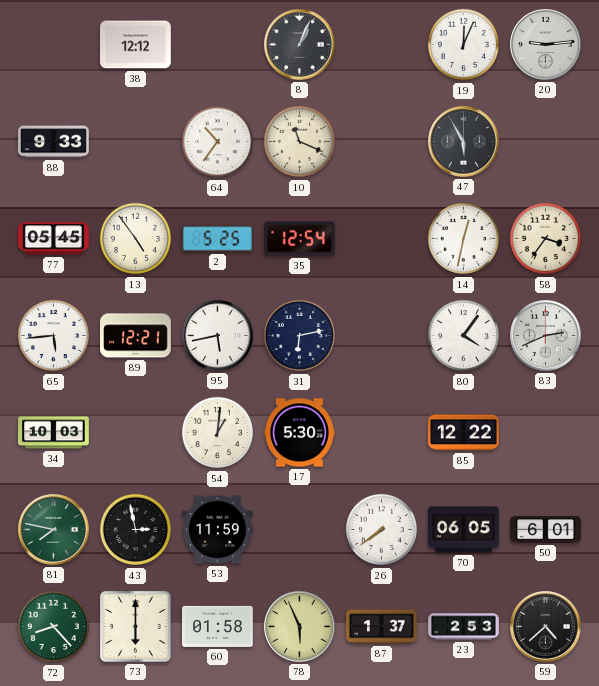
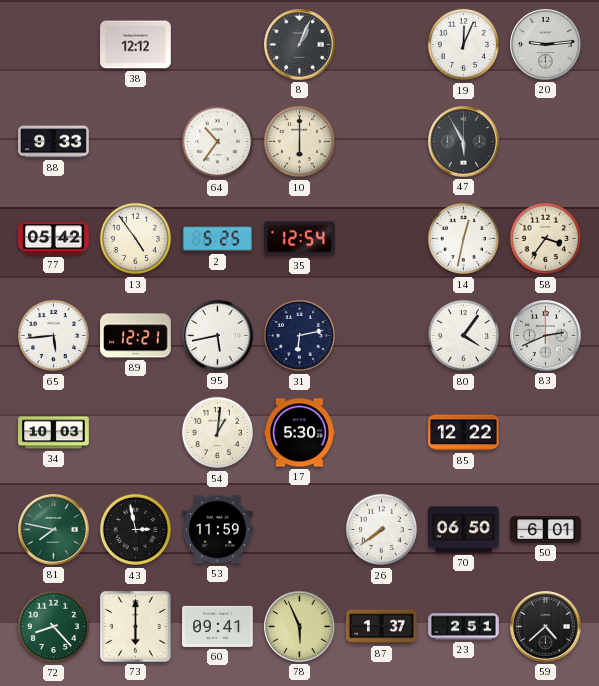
10: 11:19 -> 6:00
77: 05:45 -> 05:42
70: 06:05 -> 06:50
60: 01:58 -> 09:41
23: 2:53 -> 2:51
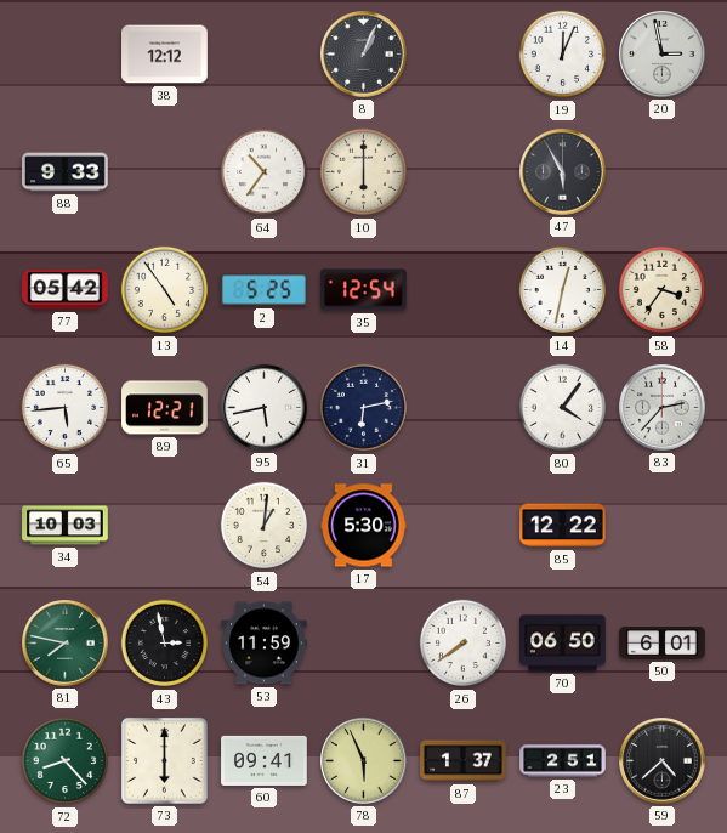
20: 9:14 -> 2:58
83: 2:41 -> 2:37
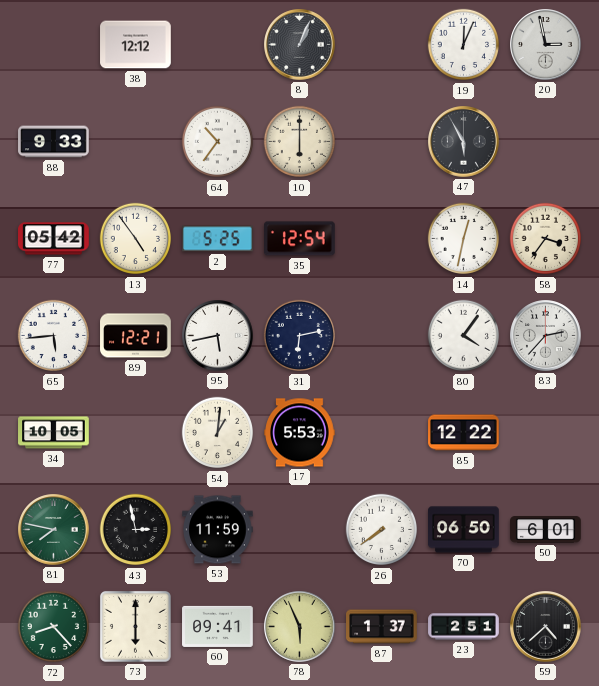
34: 10:03 -> 10:05
17: 5:30 -> 5:53
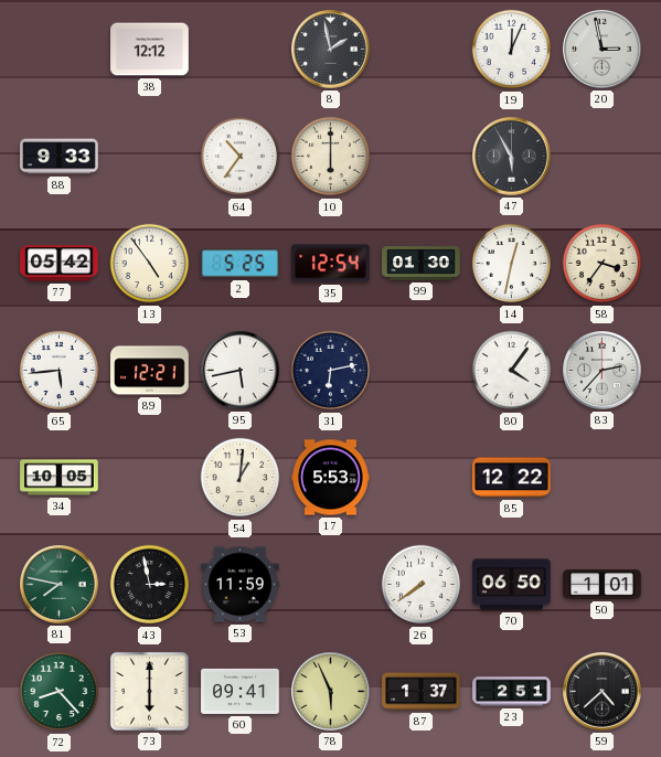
8: 1:04 -> 1:58
99: none -> 01:30
50: 6:01 -> 1:01
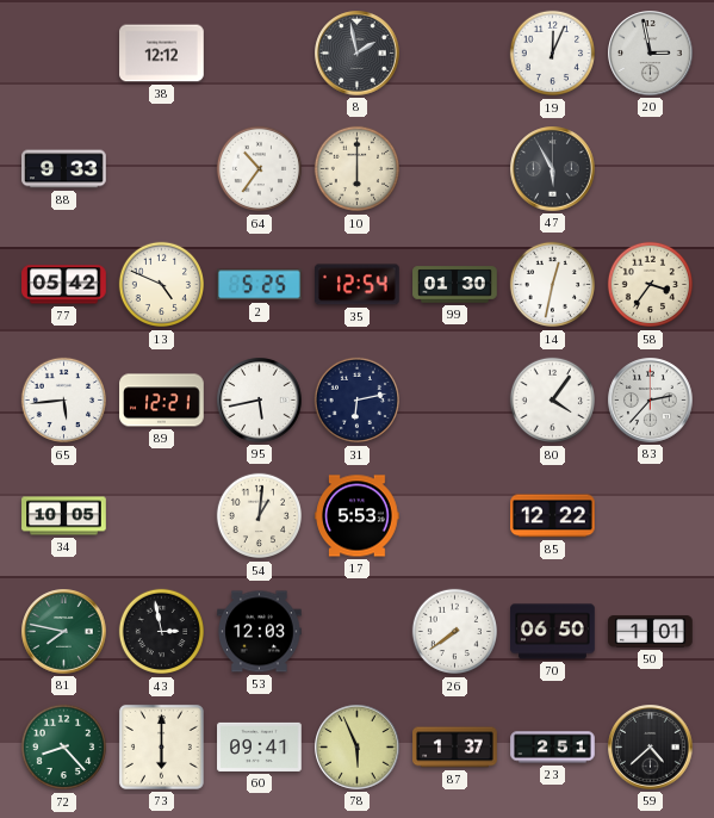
13: 4:54 -> 4:49
53: 11:59 -> 12:03
